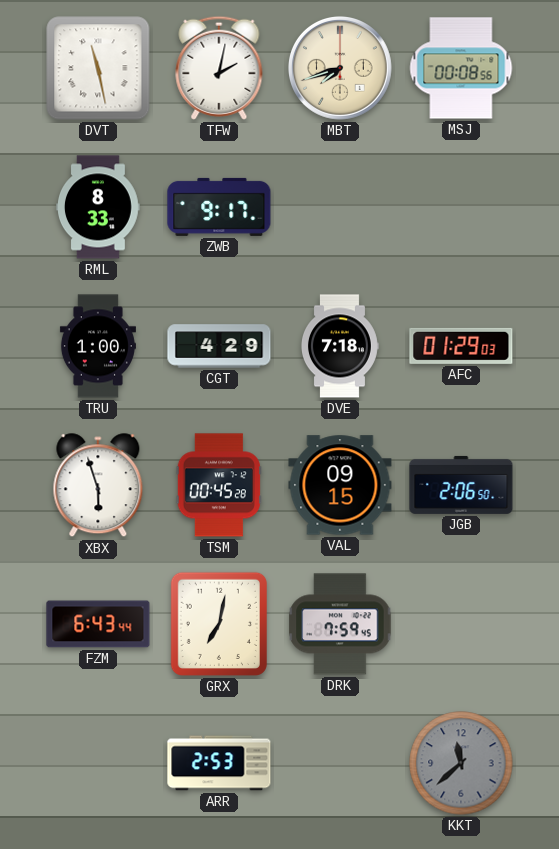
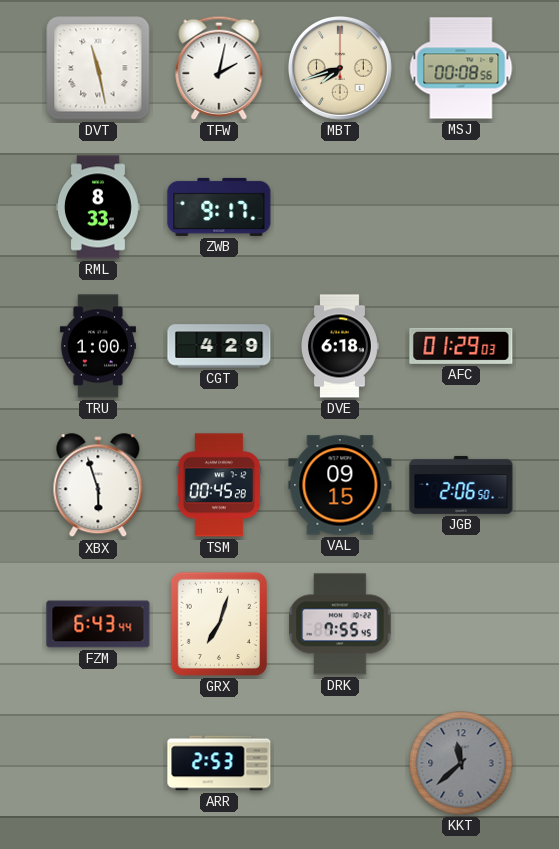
DVE: 7:18 -> 6:18
GRX: 7:02 -> 7:03
DRK: 7:59 -> 7:55
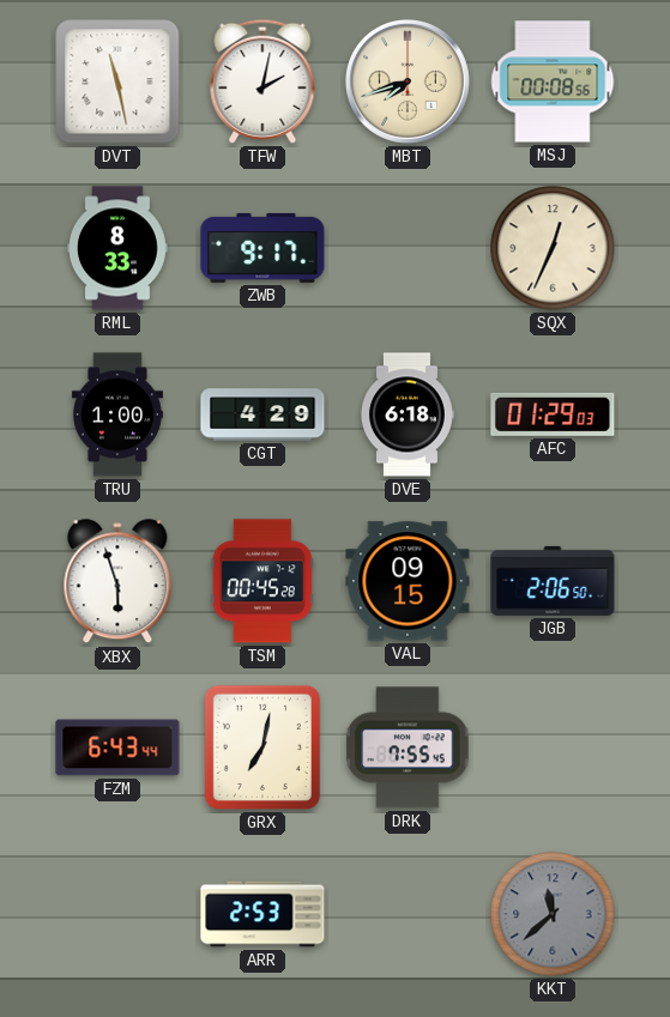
SQX: none -> 12:34
GRX: 7:03 -> 7:02
